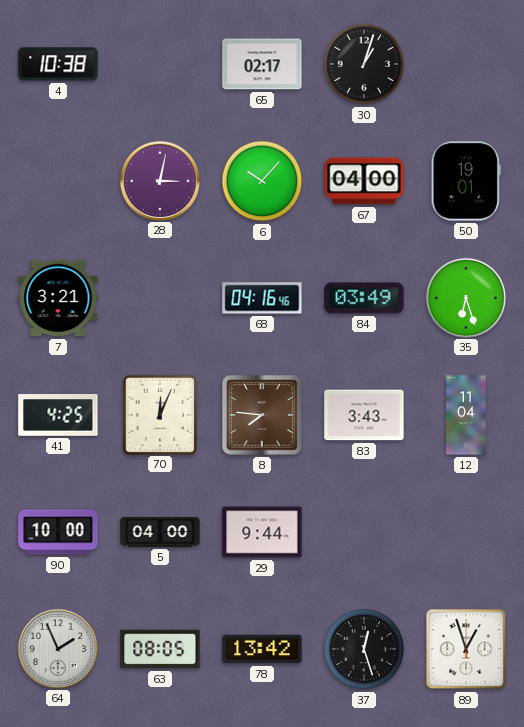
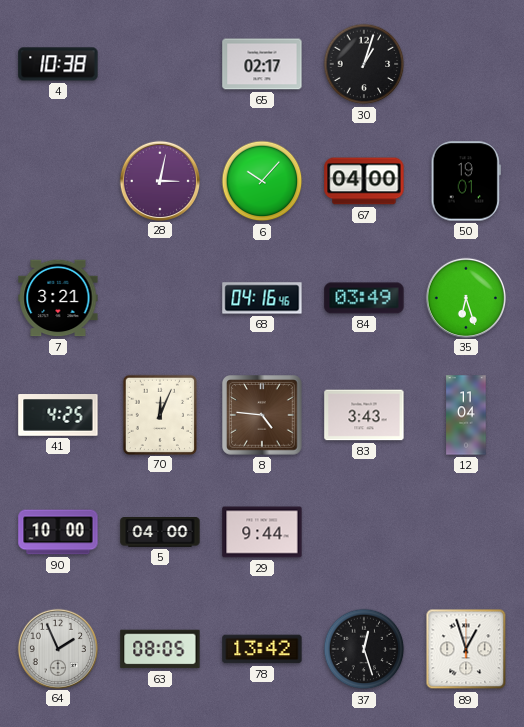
8: 7:46 -> 4:46
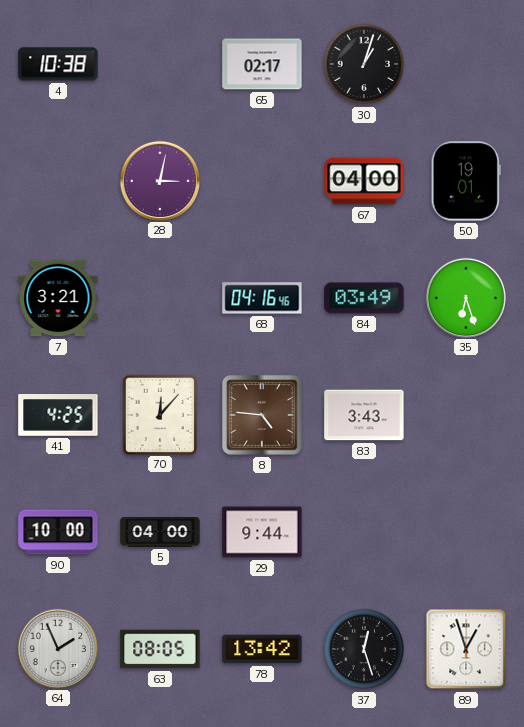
6: 10:07 -> none
70: 12:04 -> 12:07
12: 11:04 -> none
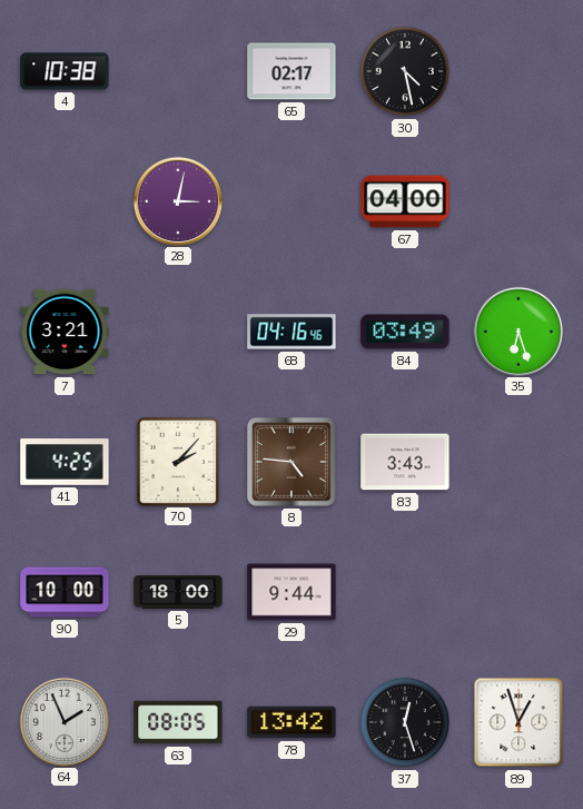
30: 1:03 -> 4:28
50: 19:01 -> none
70: 12:07 -> 2:07
5: 04:00 -> 18:00
